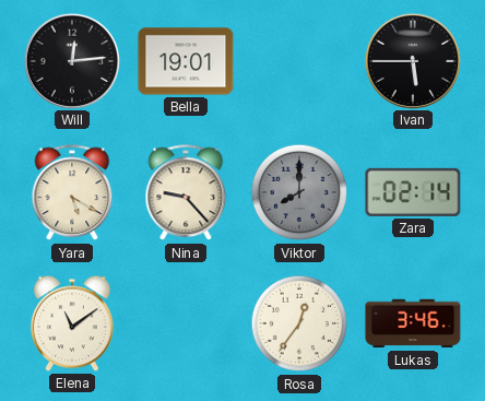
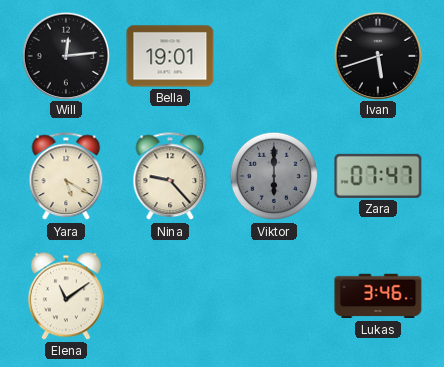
Ivan: 5:45 -> 5:42
Viktor: 8:00 -> 6:00
Zara: 02:14 -> 07:47
Rosa: 12:36 -> none
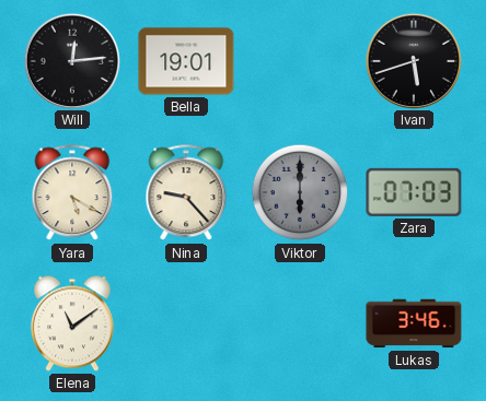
Zara: 07:47 -> 07:03
